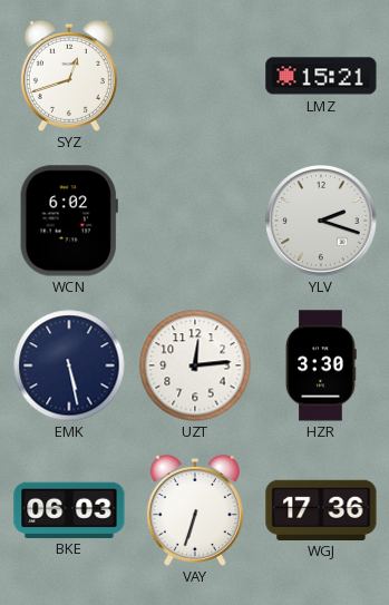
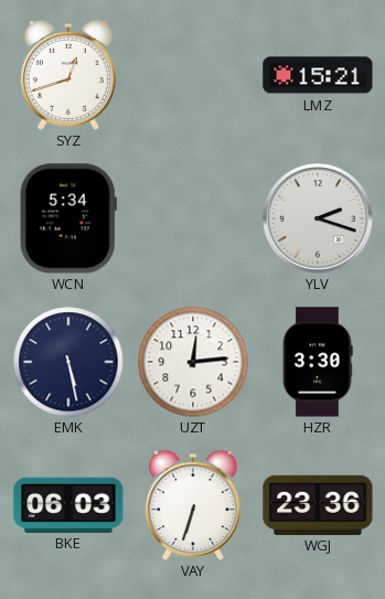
WCN: 6:02 -> 5:34
WGJ: 17:36 -> 23:36
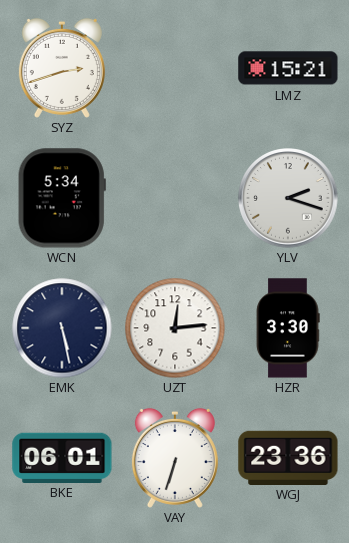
SYZ: 12:42 -> 2:42
BKE: 06:03 -> 06:01
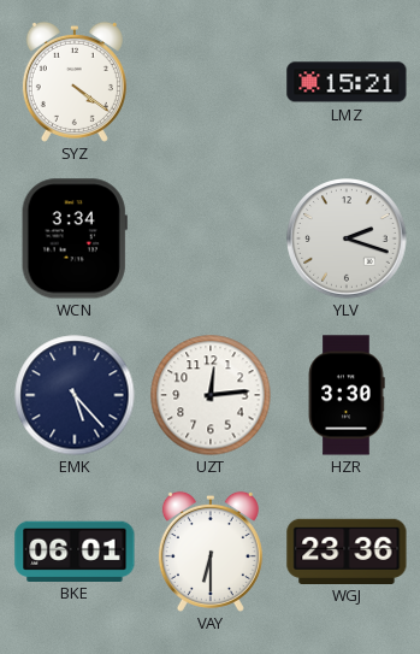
SYZ: 2:42 -> 4:21
WCN: 5:34 -> 3:34
EMK: 5:28 -> 5:23
VAY: 6:33 -> 6:30
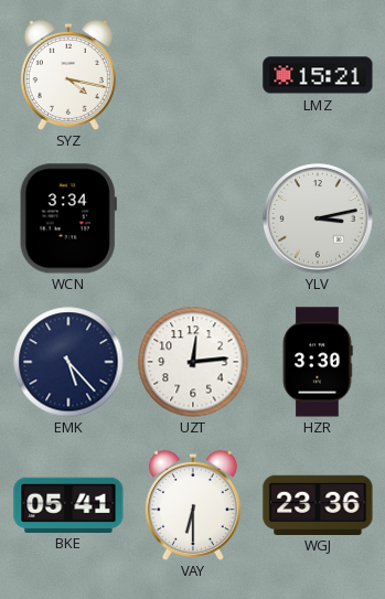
SYZ: 4:21 -> 4:17
YLV: 2:18 -> 3:13
BKE: 06:01 -> 05:41
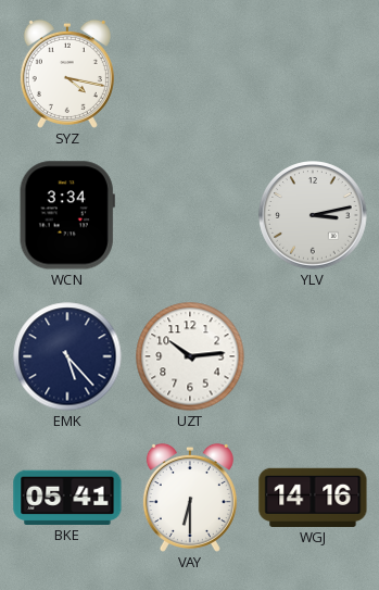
LMZ: 15:21 -> none
UZT: 12:14 -> 10:14
HZR: 3:30 -> none
WGJ: 23:36 -> 14:16
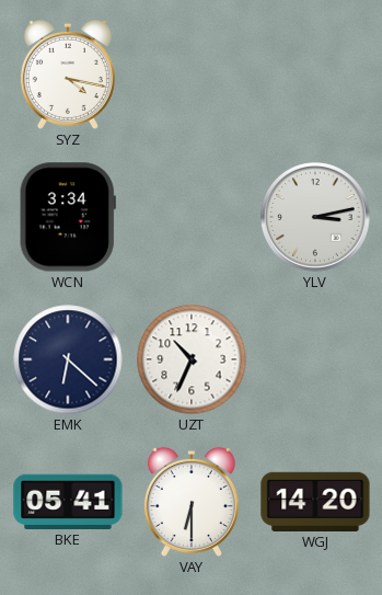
EMK: 5:23 -> 6:22
UZT: 10:14 -> 10:34
WGJ: 14:16 -> 14:20
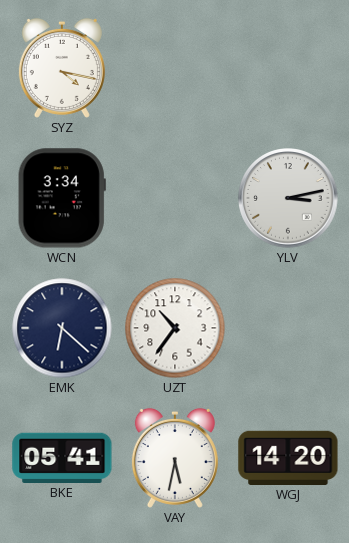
UZT: 10:34 -> 10:36
VAY: 6:30 -> 5:32
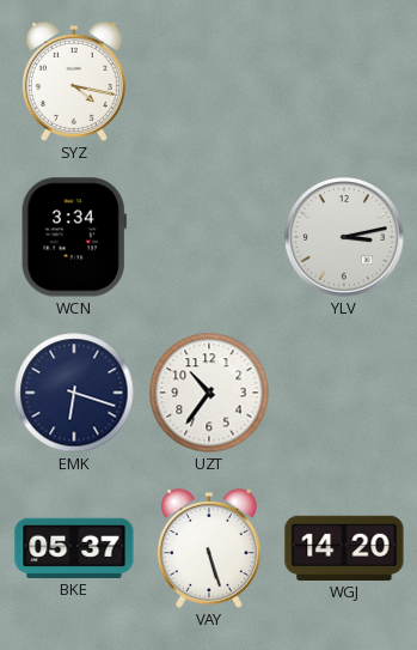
EMK: 6:22 -> 6:18
BKE: 05:41 -> 05:37
VAY: 5:32 -> 5:27
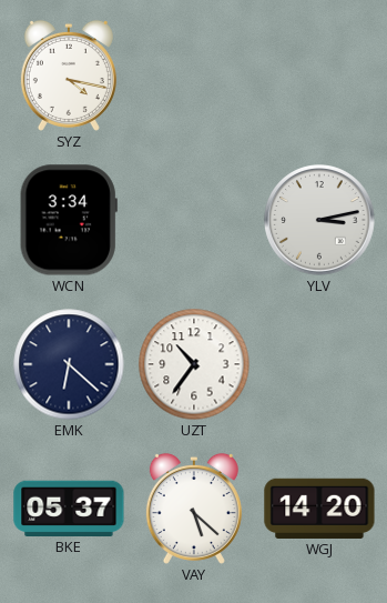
EMK: 6:18 -> 6:22
VAY: 5:27 -> 5:22
